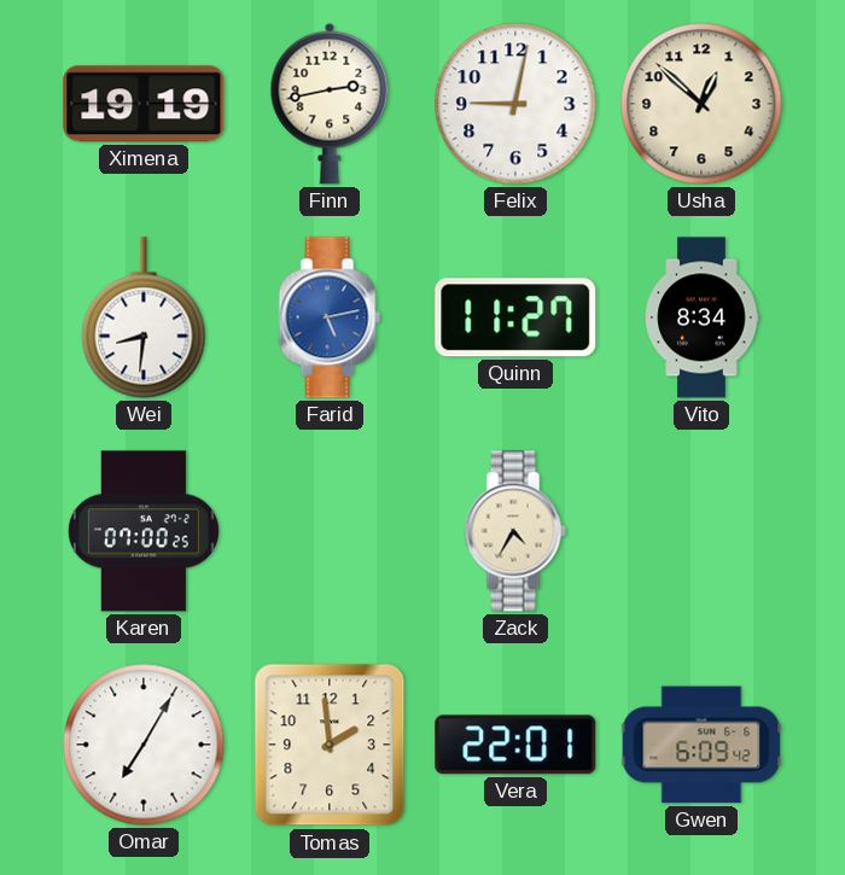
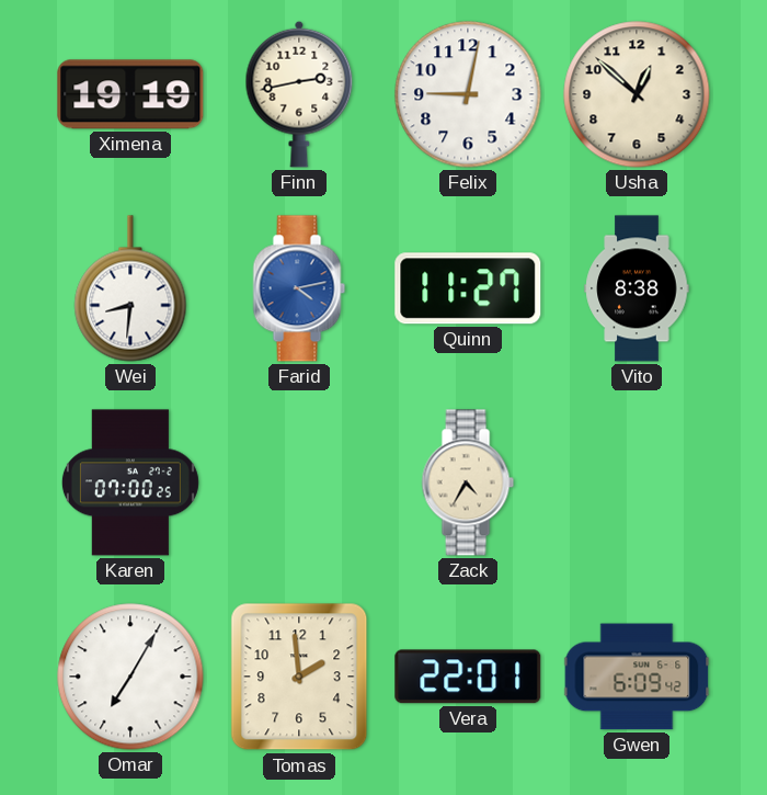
Farid: 5:13 -> 4:13
Vito: 8:34 -> 8:38
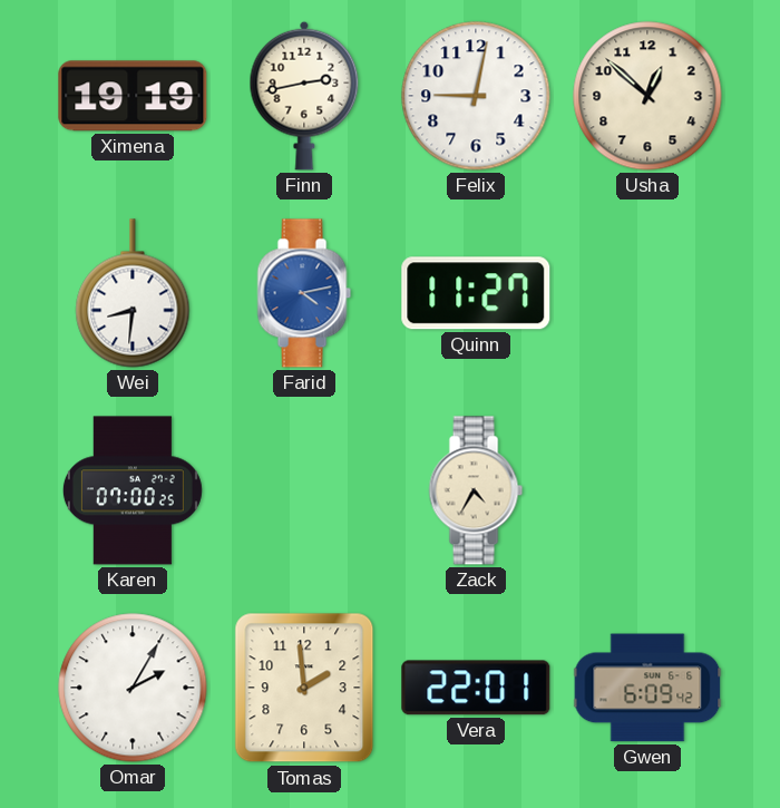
Vito: 8:38 -> none
Omar: 7:05 -> 2:05
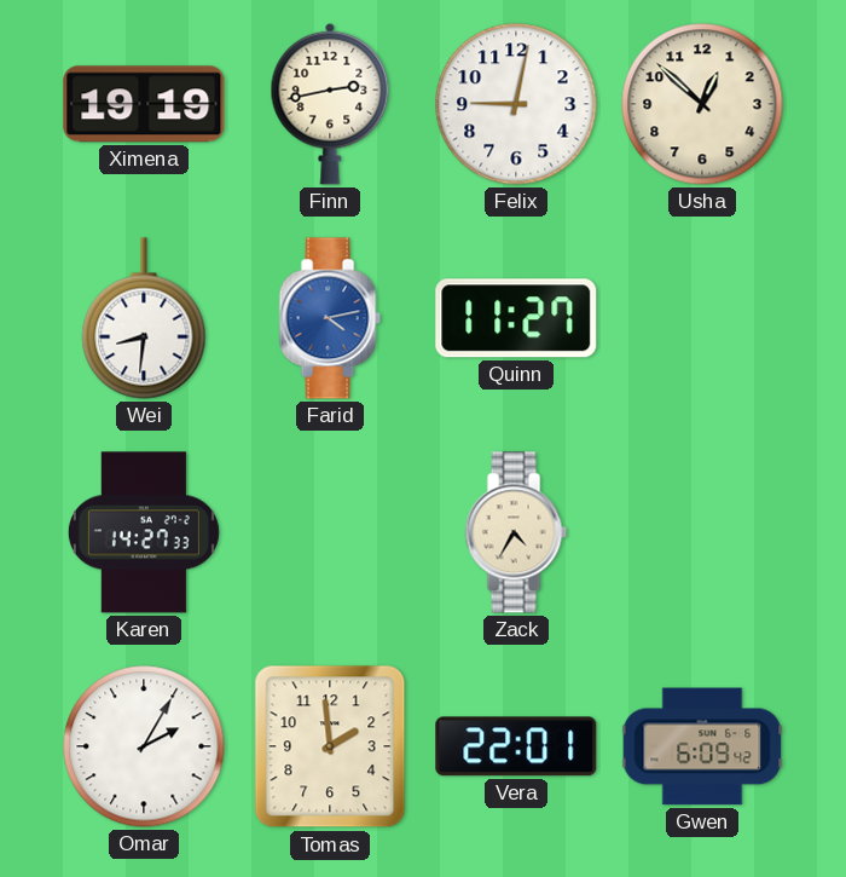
Karen: 07:00 -> 14:27
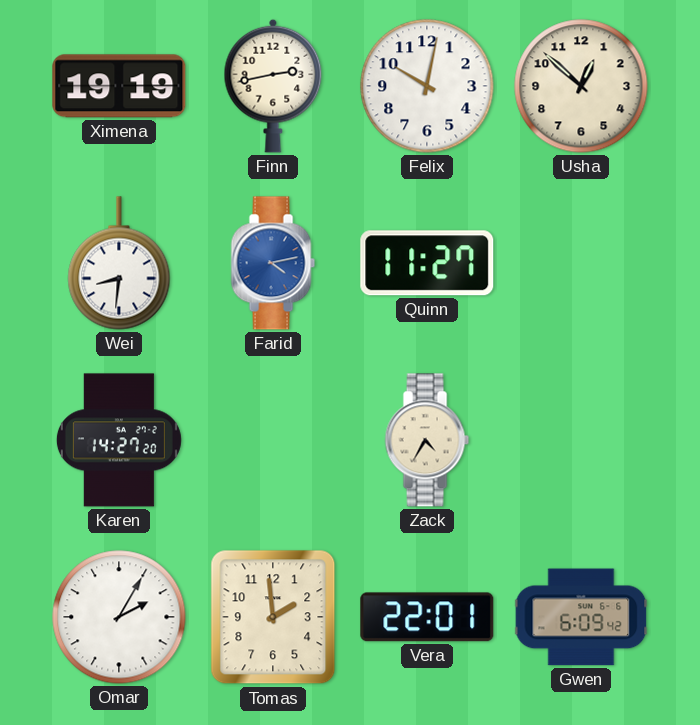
Felix: 9:02 -> 10:02
Karen: 14:27:33 -> 14:27:20
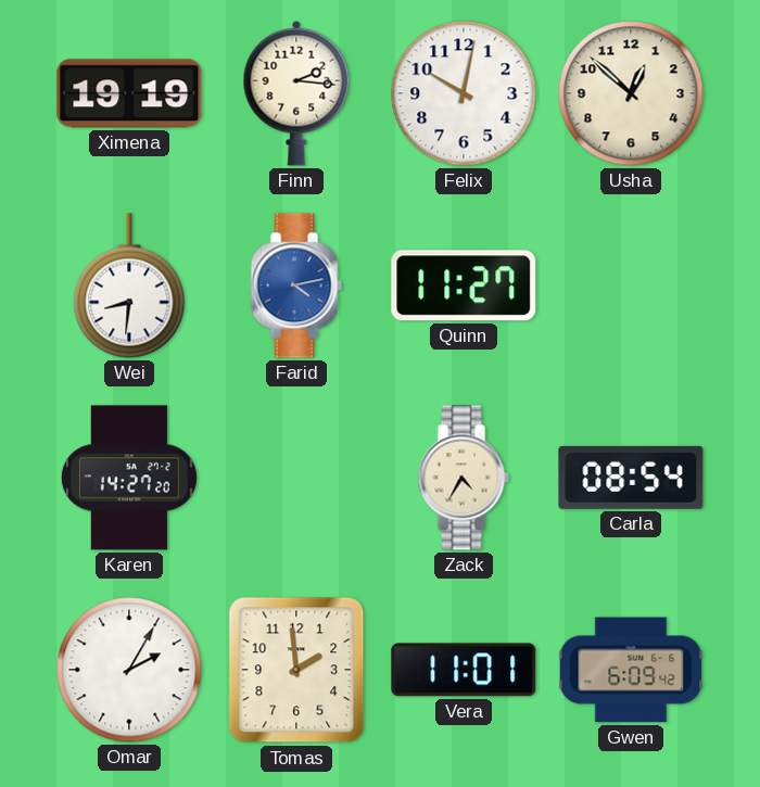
Finn: 2:43 -> 2:16
Carla: none -> 08:54
Vera: 22:01 -> 11:01
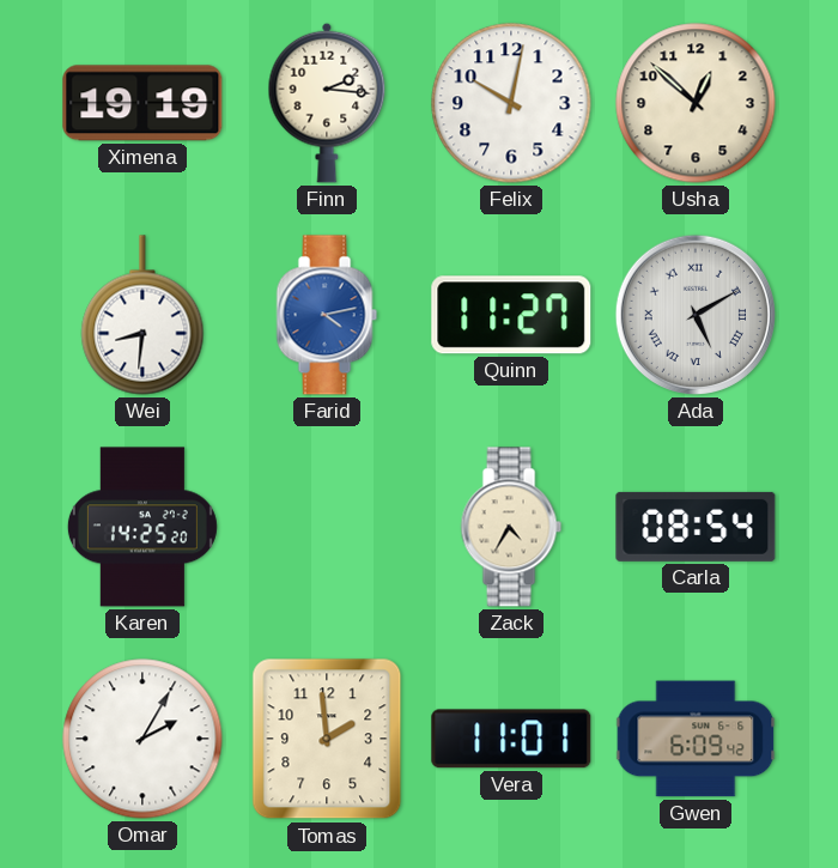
Ada: none -> 5:10
Karen: 14:27 -> 14:25
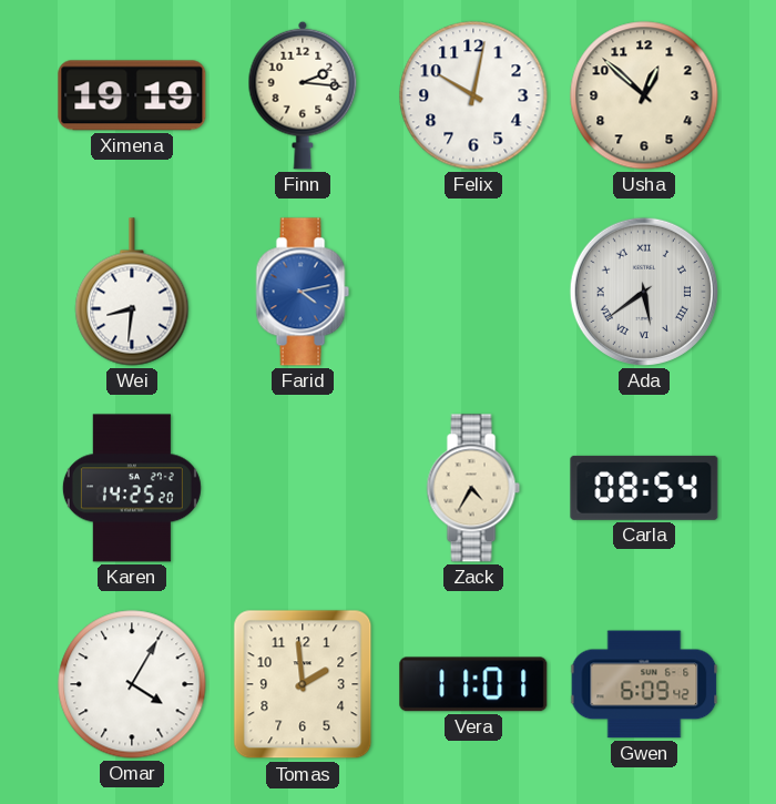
Quinn: 11:27 -> none
Ada: 5:10 -> 5:39
Omar: 2:05 -> 4:05
